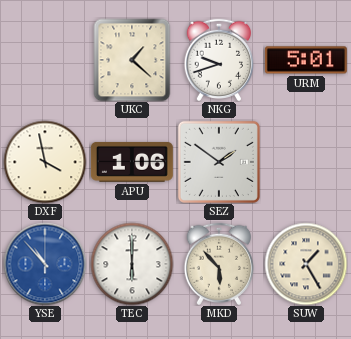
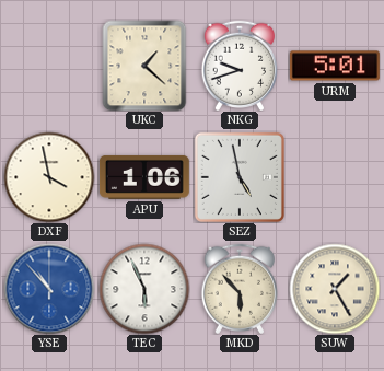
SEZ: 1:51 -> 4:58
TEC: 6:00 -> 5:56
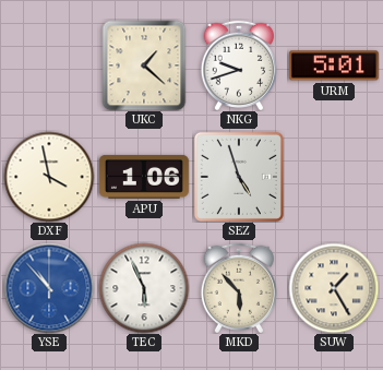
SEZ: 4:58 -> 4:57
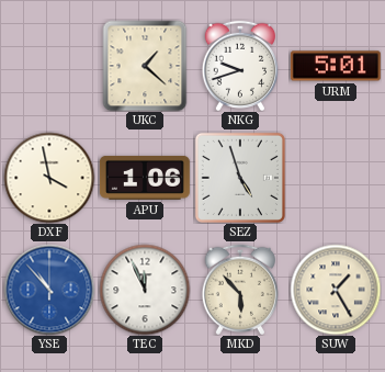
TEC: 5:56 -> 11:56
